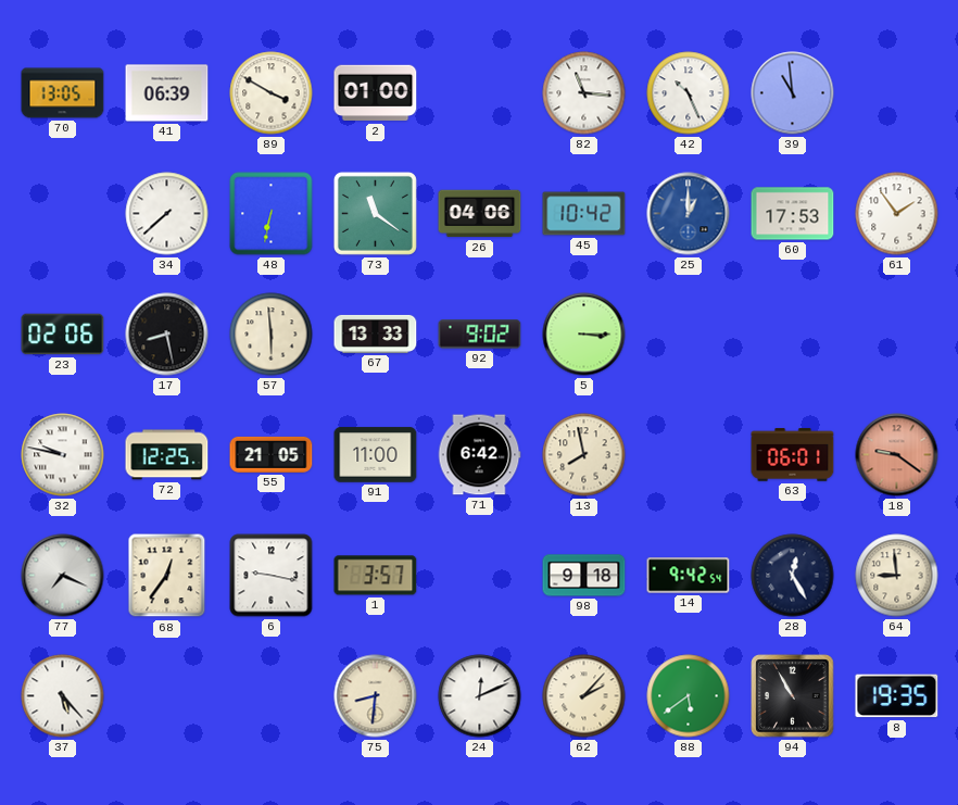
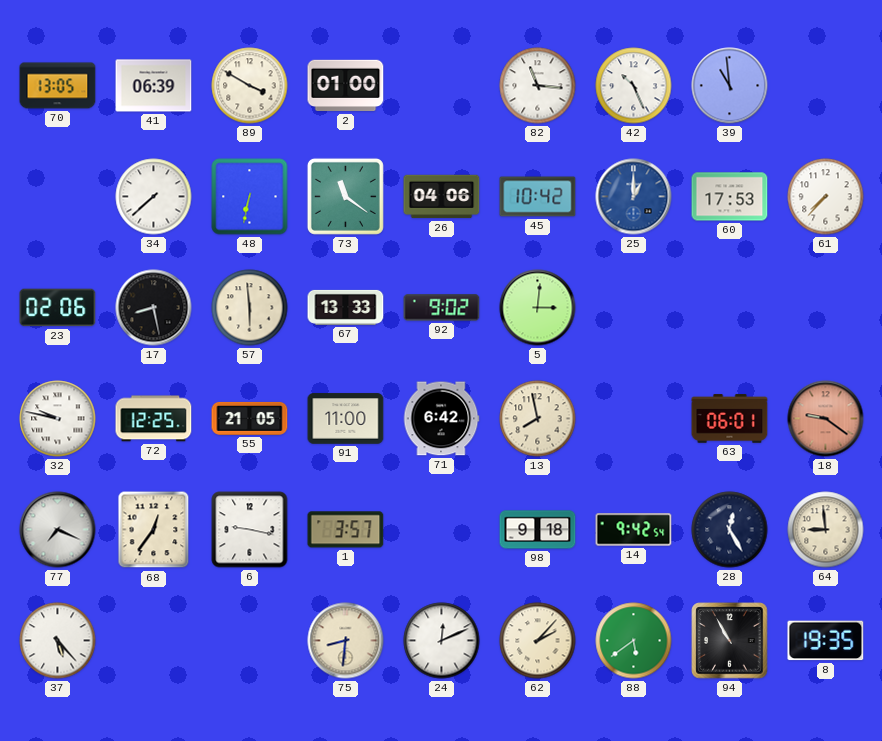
61: 1:54 -> 7:37
5: 3:15 -> 3:01
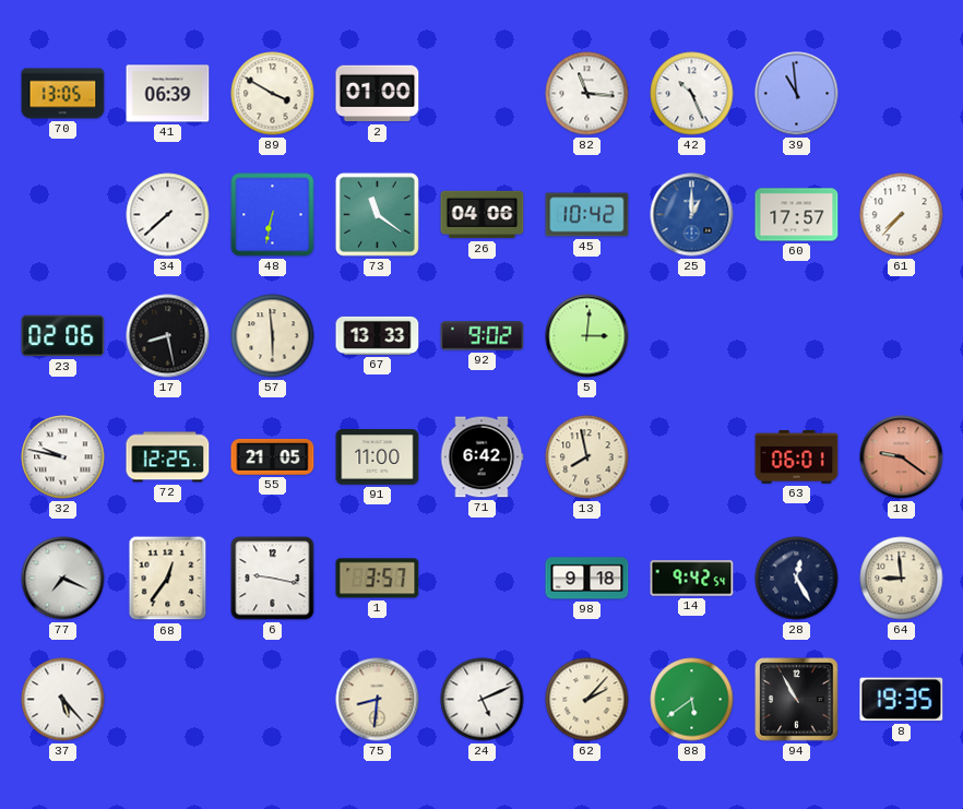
60: 17:53 -> 17:57
24: 12:11 -> 5:11
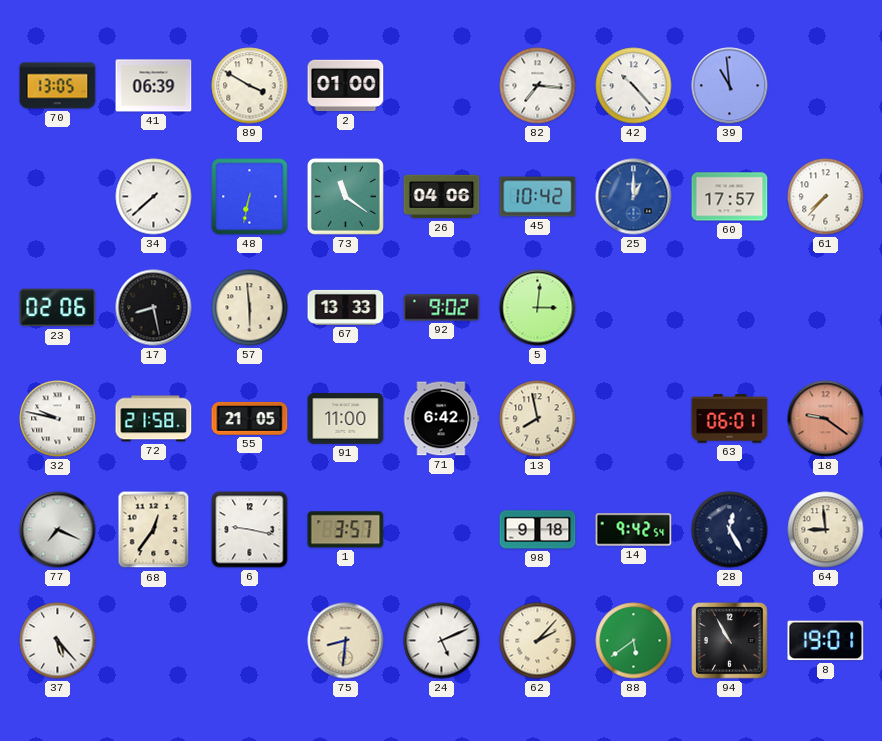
82: 11:16 -> 7:16
42: 10:26 -> 10:23
72: 12:25 -> 21:58
8: 19:35 -> 19:01
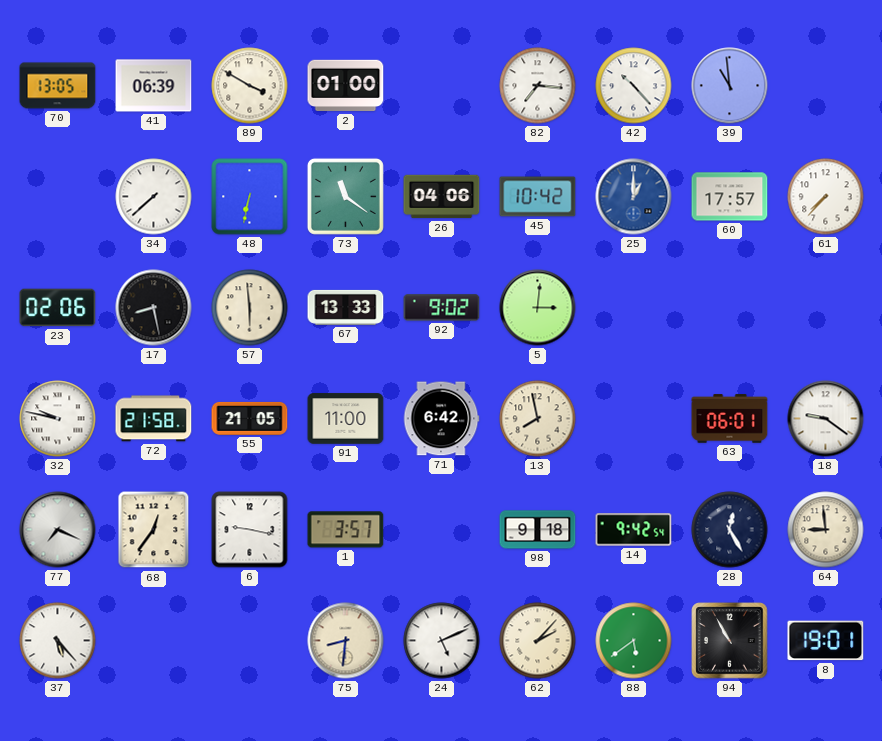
18 dial: salmon -> white
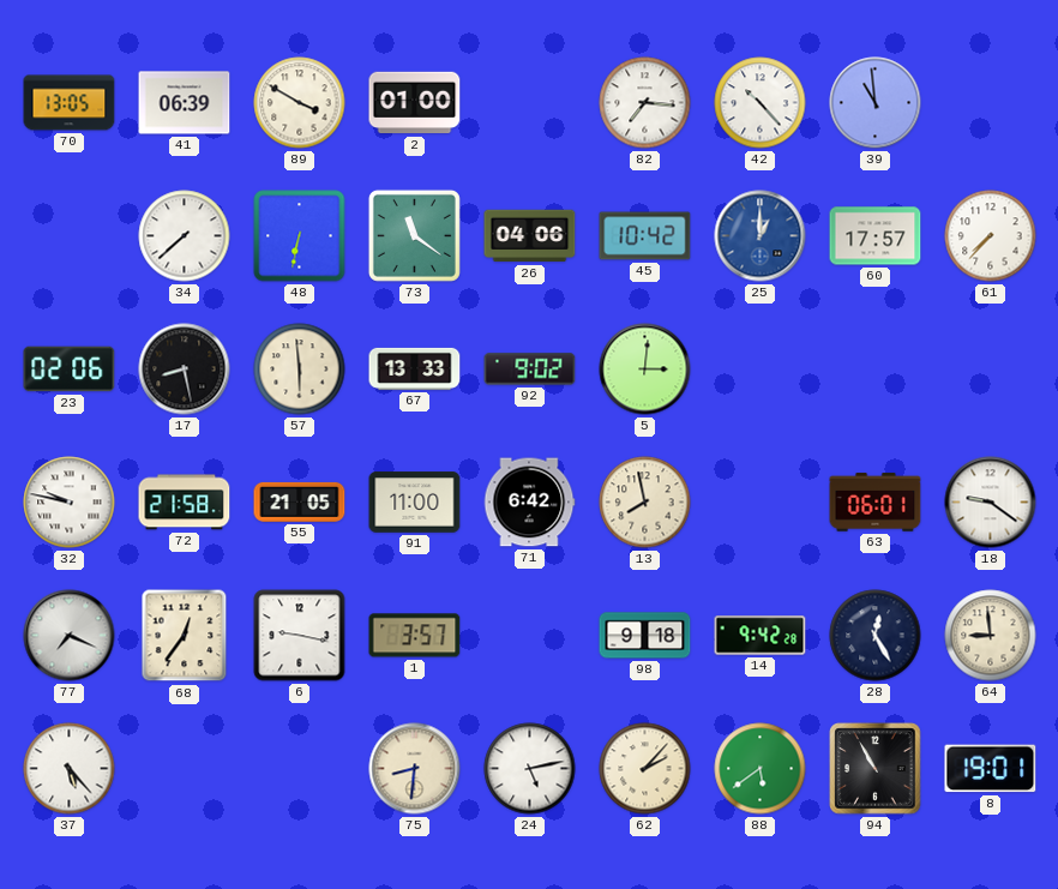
14: 9:42:54 -> 9:42:28
24: 5:11 -> 5:13
